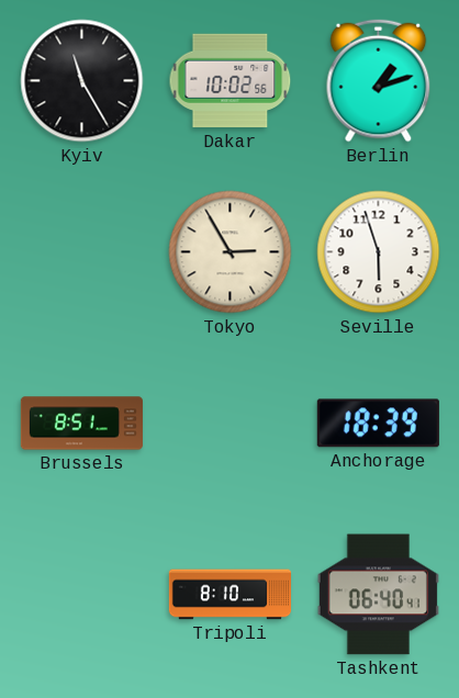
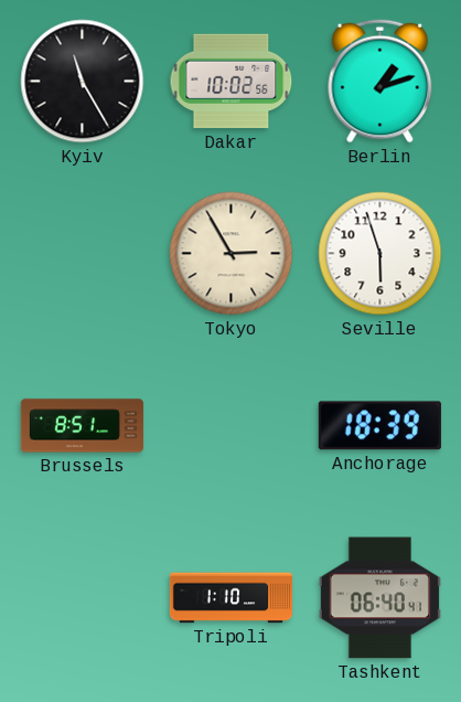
Tripoli: 8:10 -> 1:10
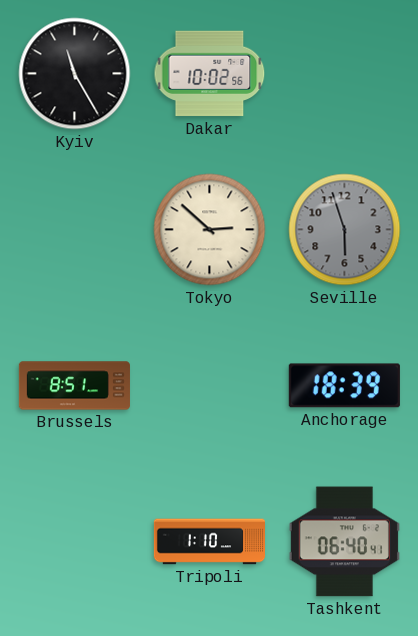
Berlin: 1:12 -> none
Tokyo: 2:55 -> 2:52
Seville dial: white -> grey
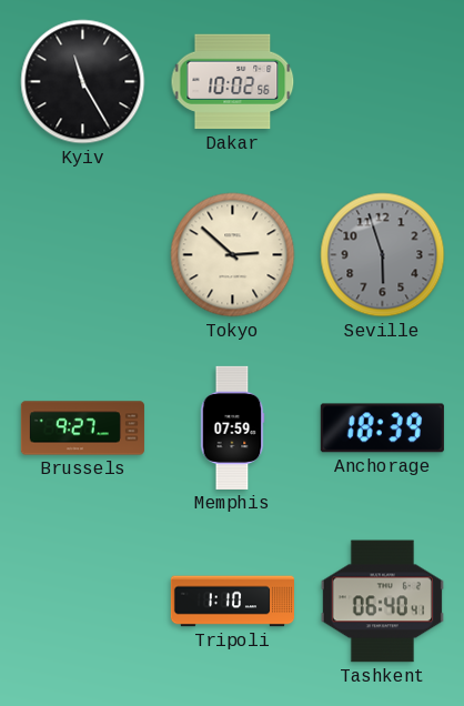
Brussels: 8:51 -> 9:27
Memphis: none -> 07:59
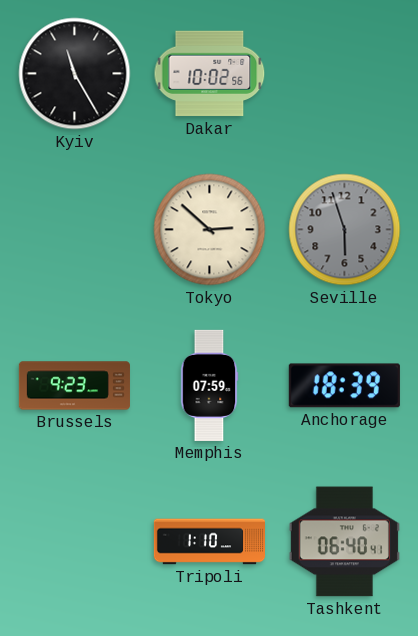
Brussels: 9:27 -> 9:23
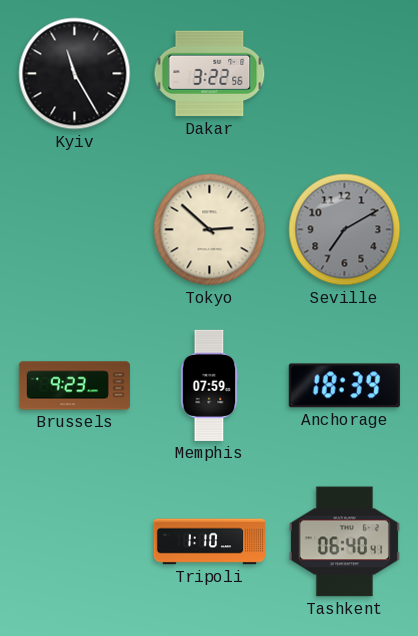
Dakar: 10:02 -> 3:22
Seville: 5:57 -> 7:10
